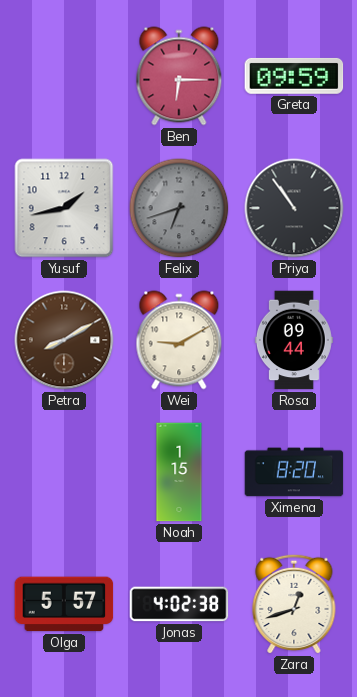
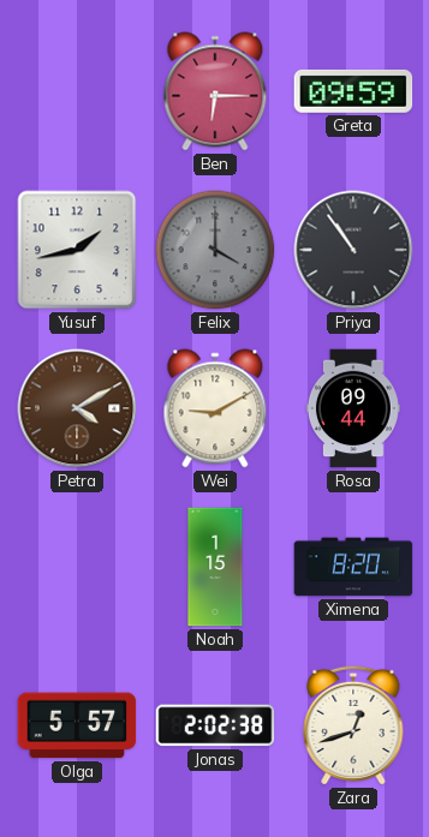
Felix: 6:42 -> 4:00
Petra: 8:10 -> 4:10
Jonas: 4:02 -> 2:02
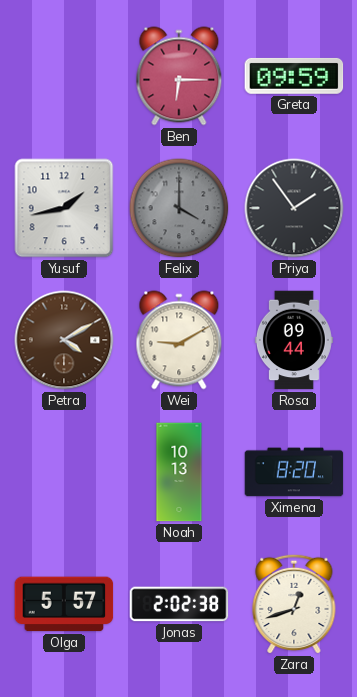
Priya: 10:54 -> 1:54
Noah: 1:15 -> 10:13
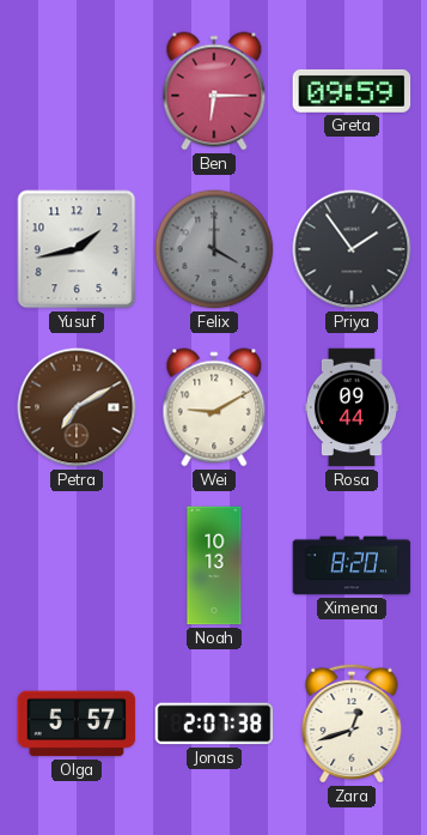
Petra: 4:10 -> 7:10
Jonas: 2:02 -> 2:07
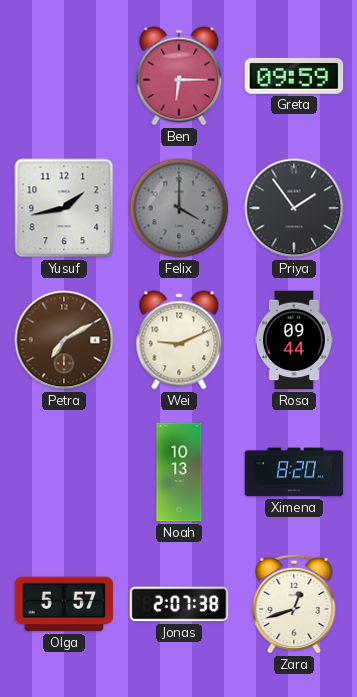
Wei: 9:10 -> 9:11
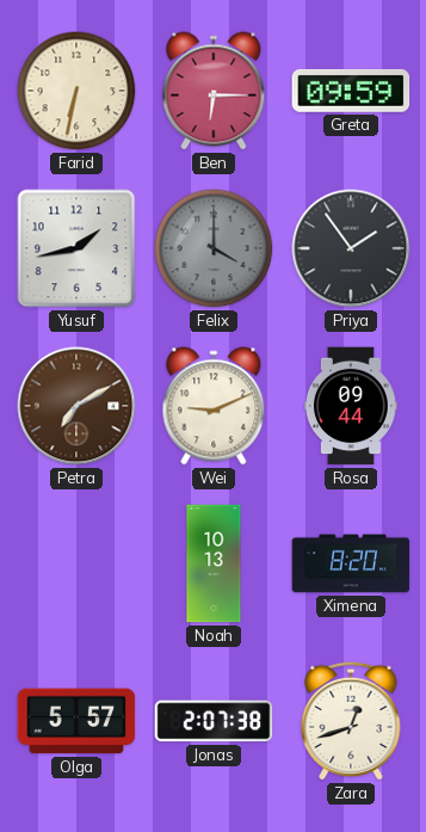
Farid: none -> 6:32
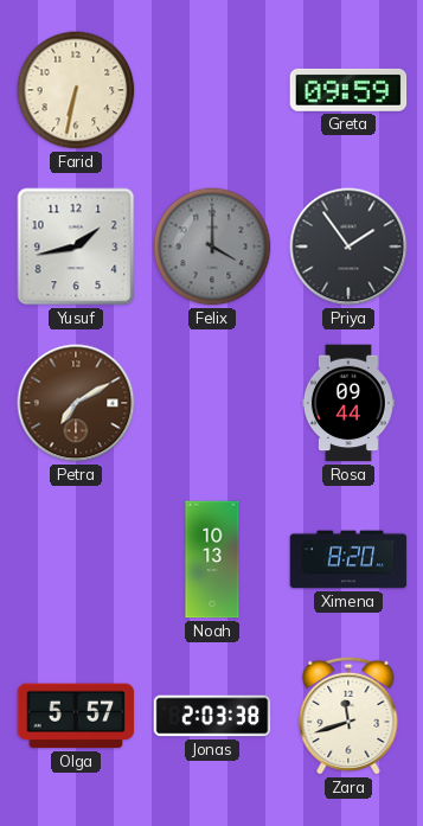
Ben: 6:15 -> none
Wei: 9:11 -> none
Jonas: 2:07 -> 2:03
Zara: 12:42 -> 11:42
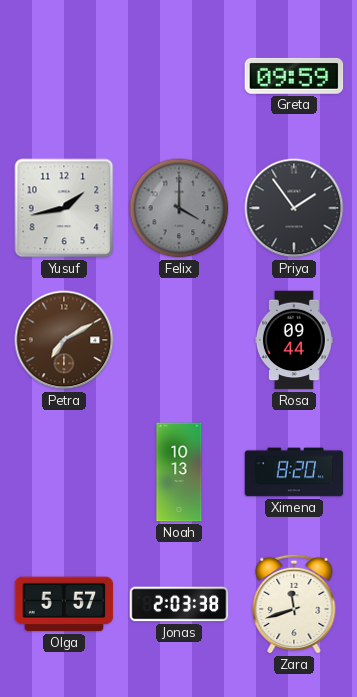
Farid: 6:32 -> none
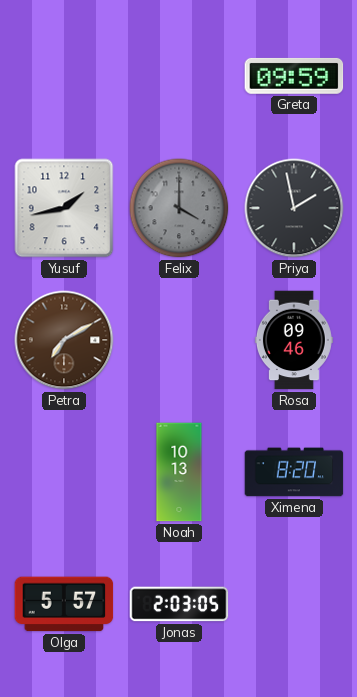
Priya: 1:54 -> 1:58
Rosa: 09:44 -> 09:46
Jonas: 2:03:38 -> 2:03:05
Zara: 11:42 -> none
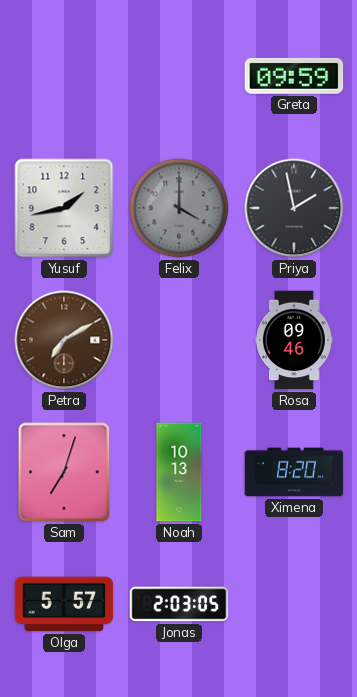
Sam: none -> 7:03
